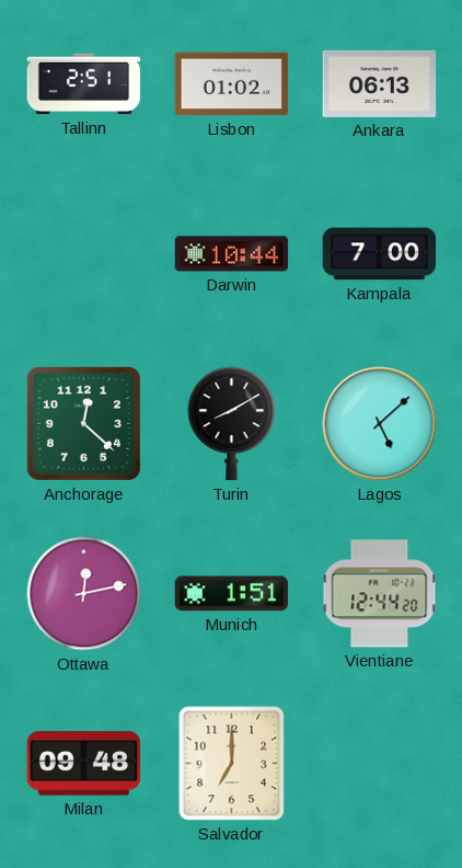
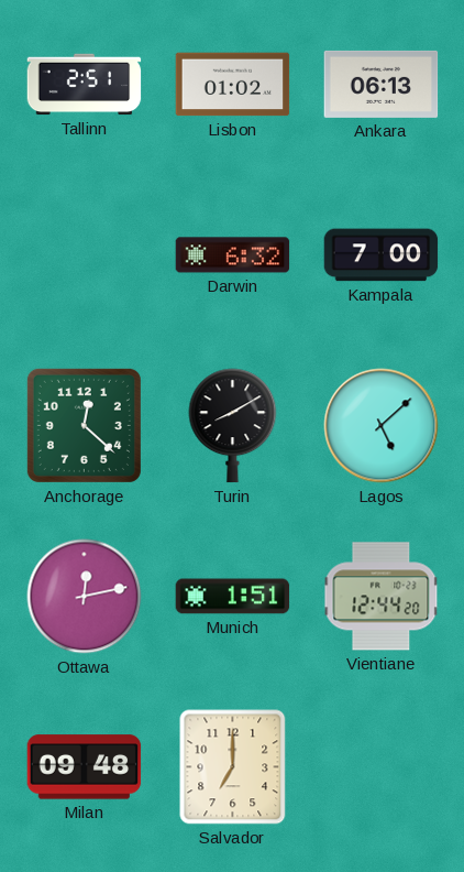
Darwin: 10:44 -> 6:32
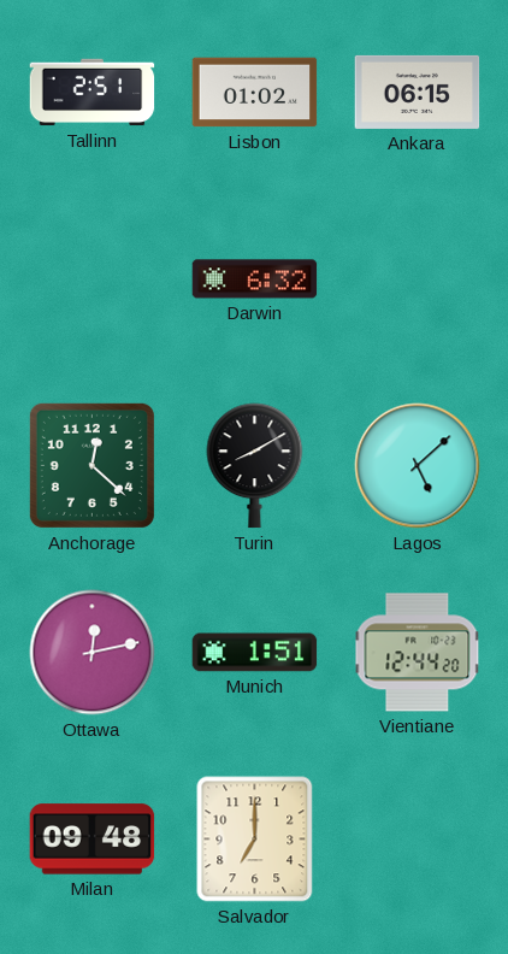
Ankara: 06:13 -> 06:15
Kampala: 7:00 -> none
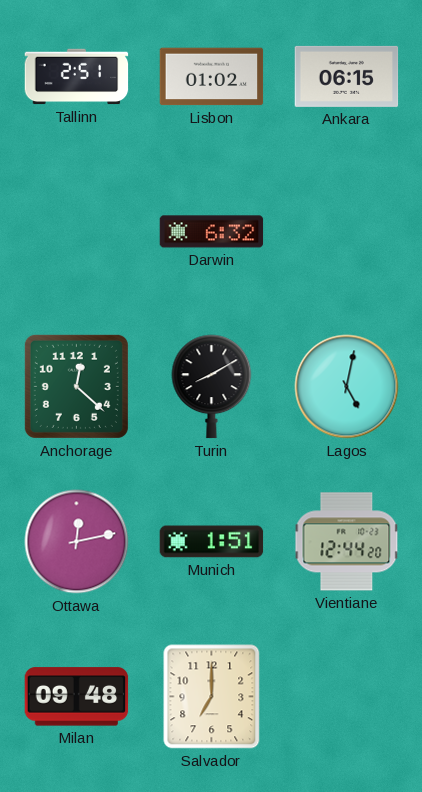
Lagos: 5:08 -> 5:02
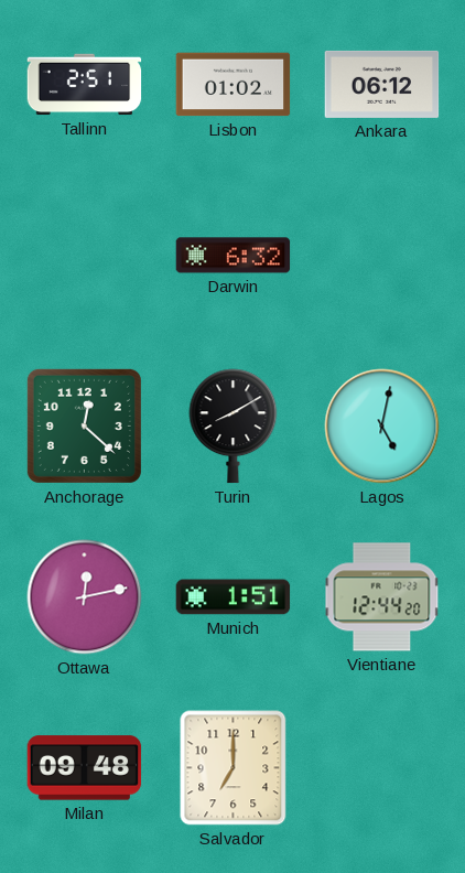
Ankara: 06:15 -> 06:12
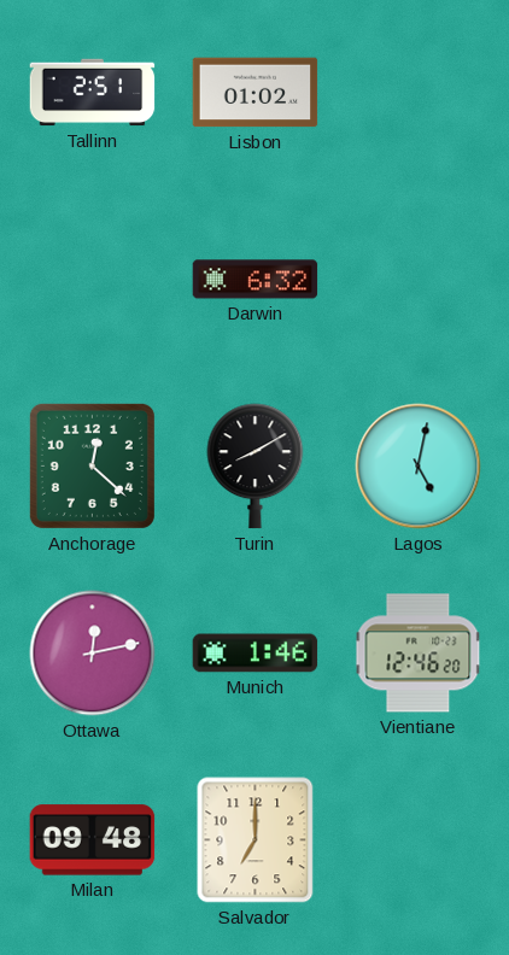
Ankara: 06:12 -> none
Munich: 1:51 -> 1:46
Vientiane: 12:44 -> 12:46
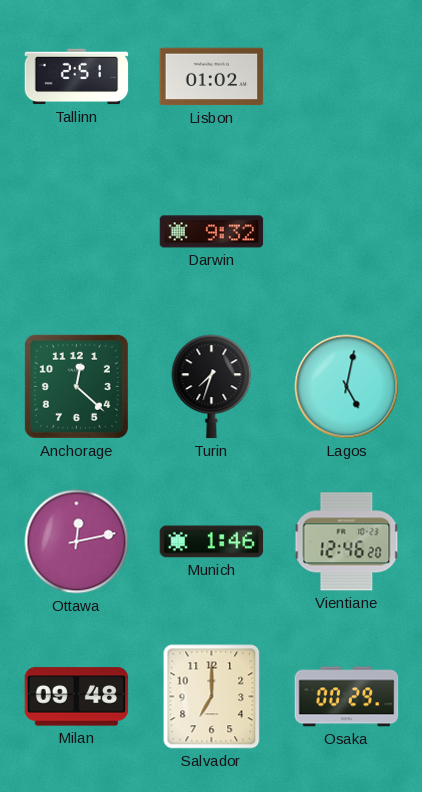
Darwin: 6:32 -> 9:32
Turin: 8:10 -> 7:33
Osaka: none -> 00:29
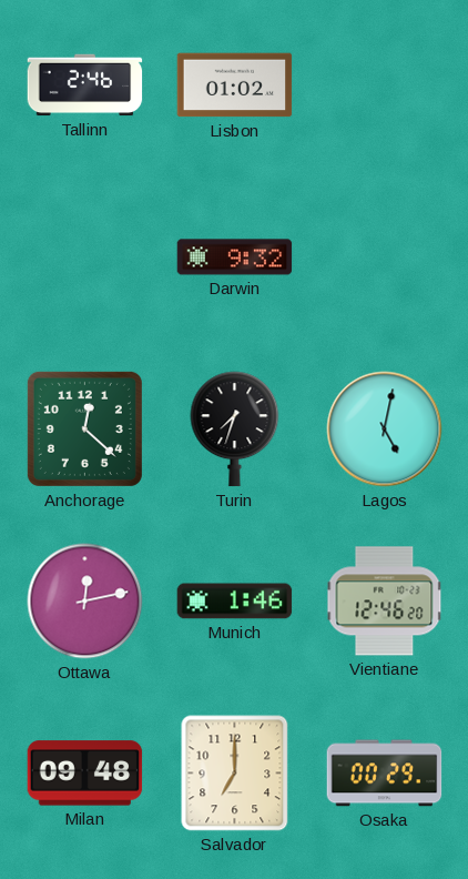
Tallinn: 2:51 -> 2:46
